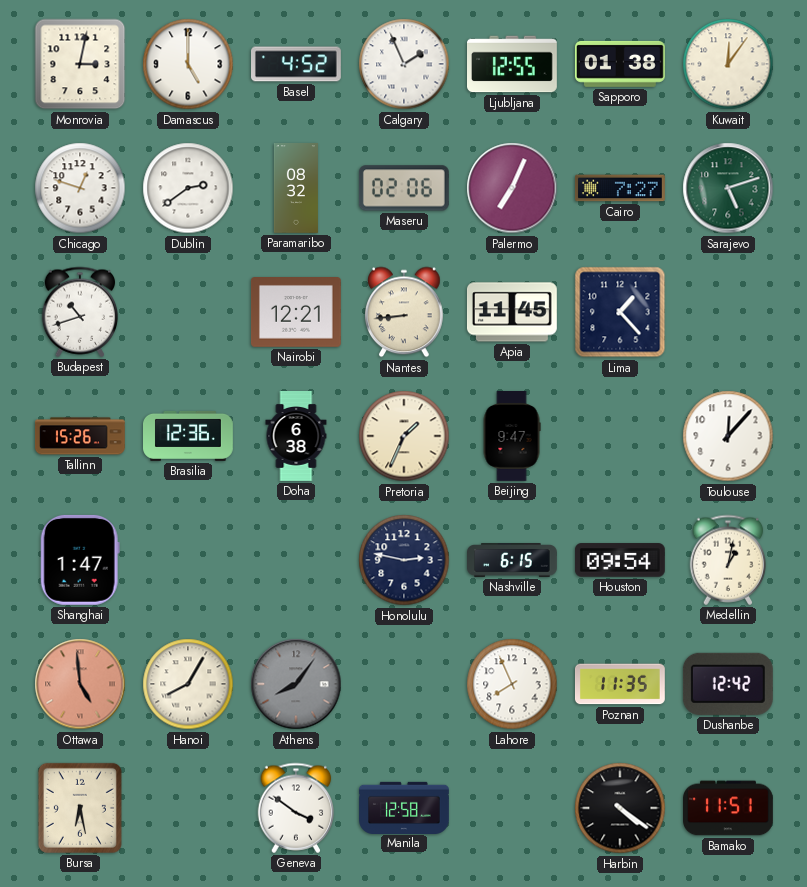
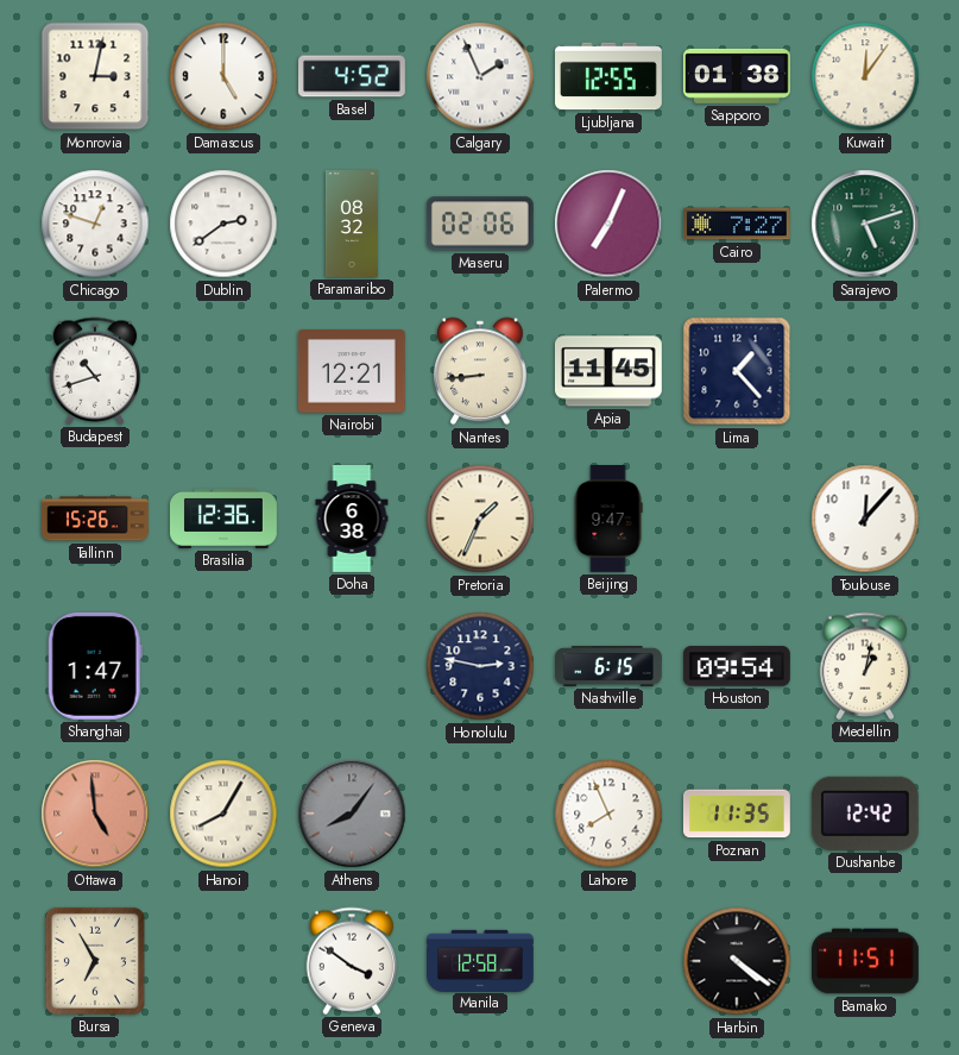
Bursa: 6:28 -> 6:55
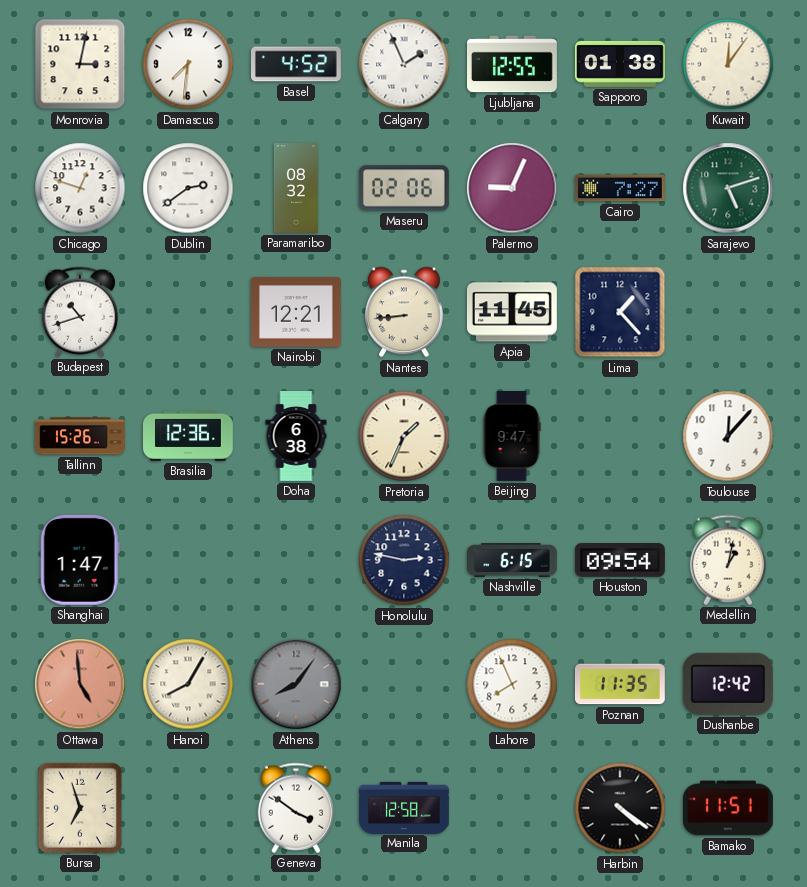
Damascus: 5:00 -> 7:31
Palermo: 7:04 -> 9:04
Bursa: 6:55 -> 6:57
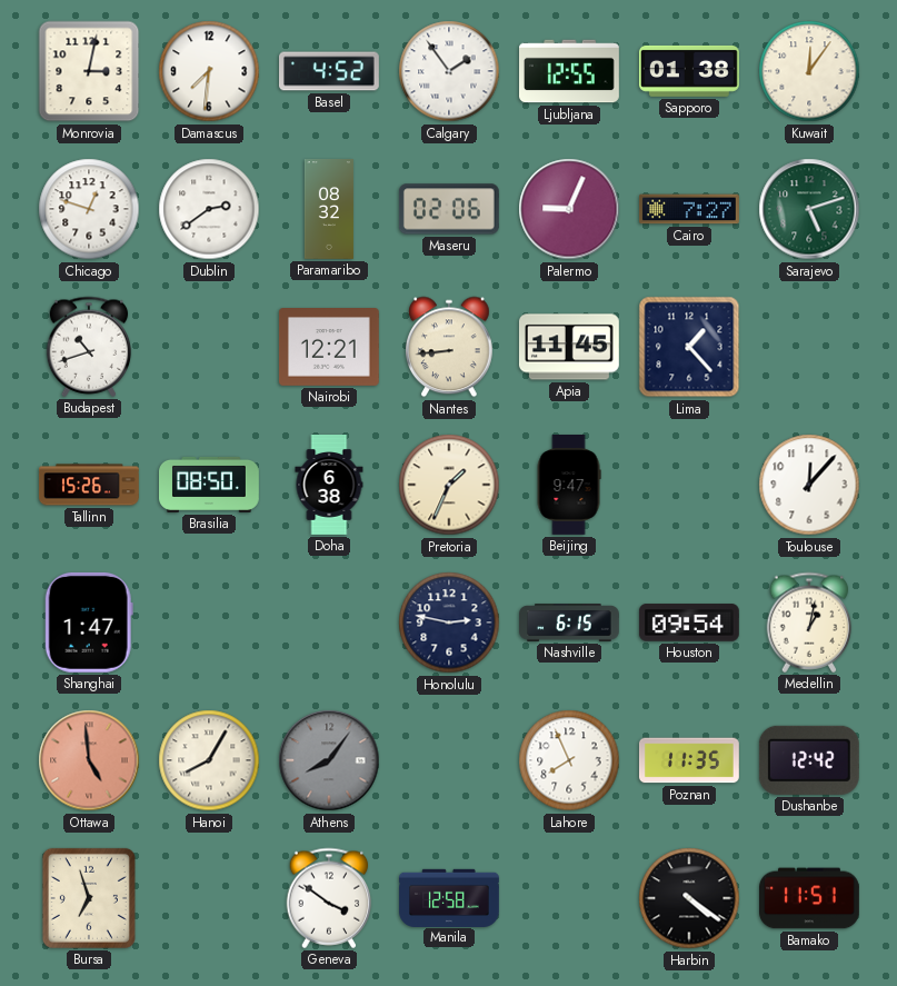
Calgary: 1:56 -> 1:54
Brasilia: 12:36 -> 08:50
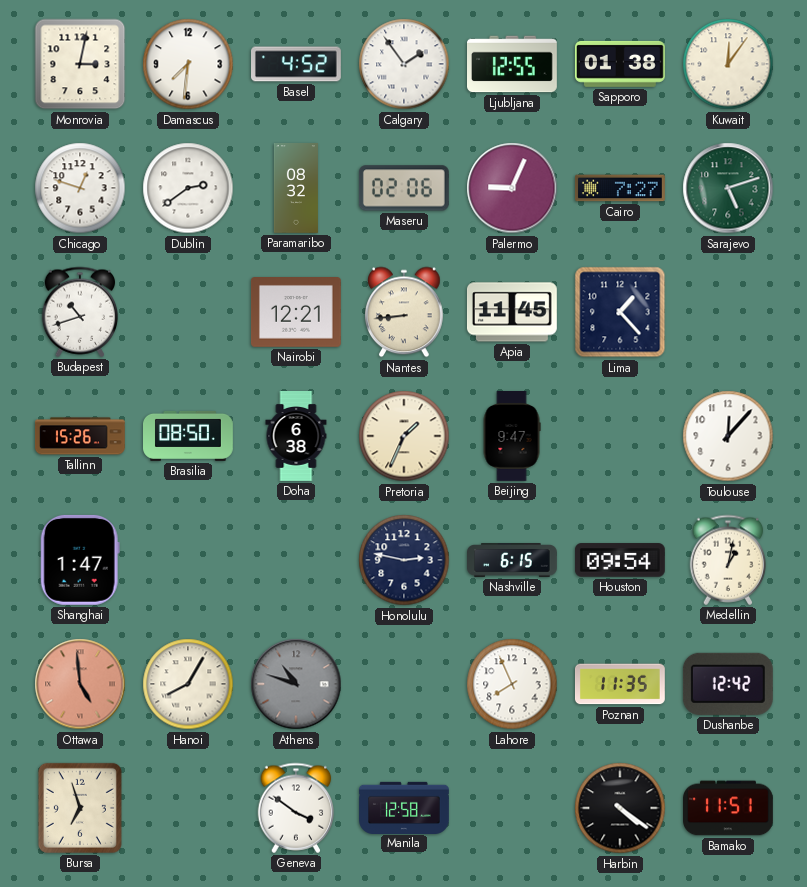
Athens: 8:06 -> 10:48
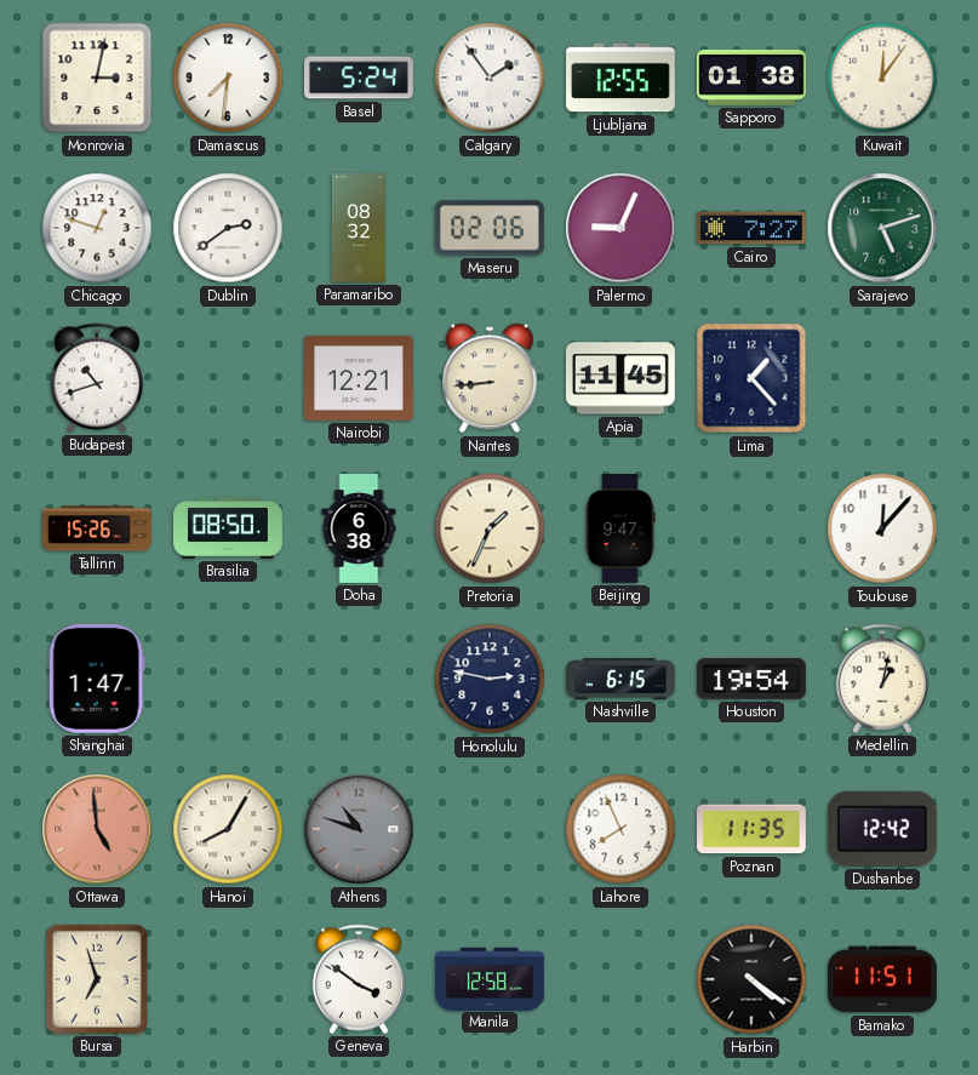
Basel: 4:52 -> 5:24
Houston: 09:54 -> 19:54
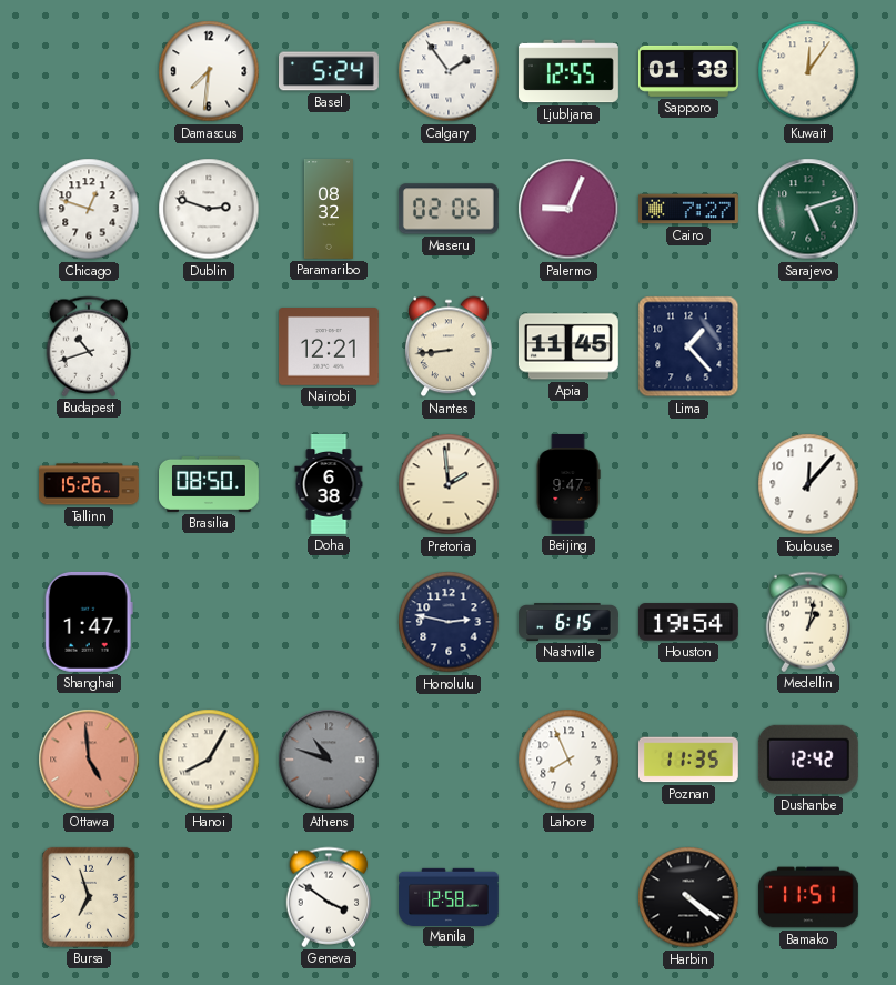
Monrovia: 3:02 -> none
Dublin: 2:39 -> 2:48
Pretoria: 1:34 -> 1:59
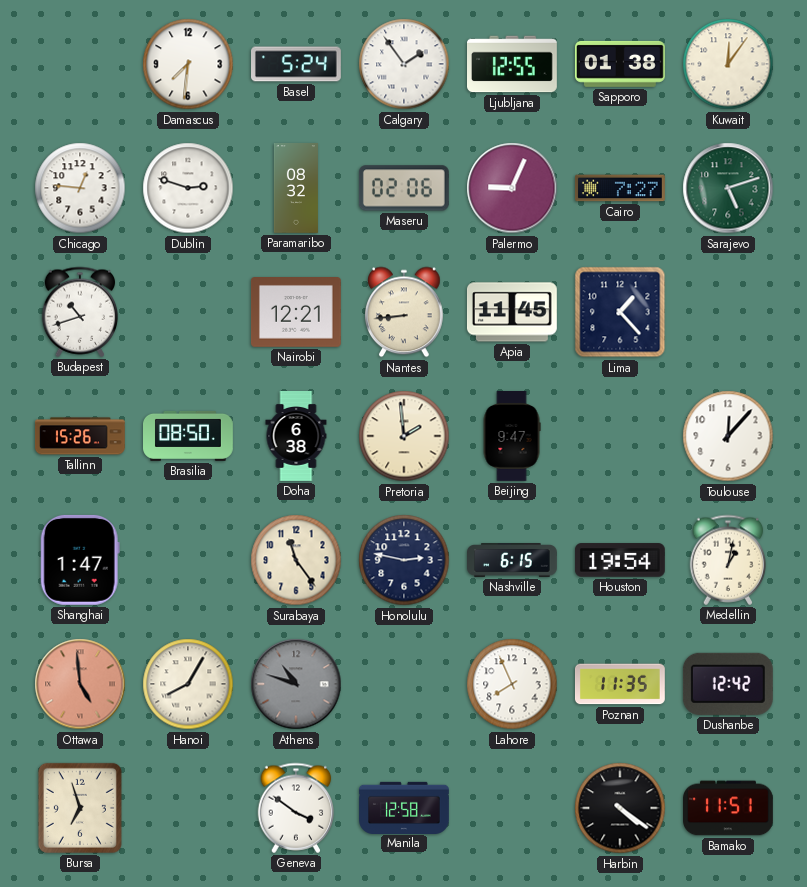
Chicago: 12:48 -> 12:46
Surabaya: none -> 11:24
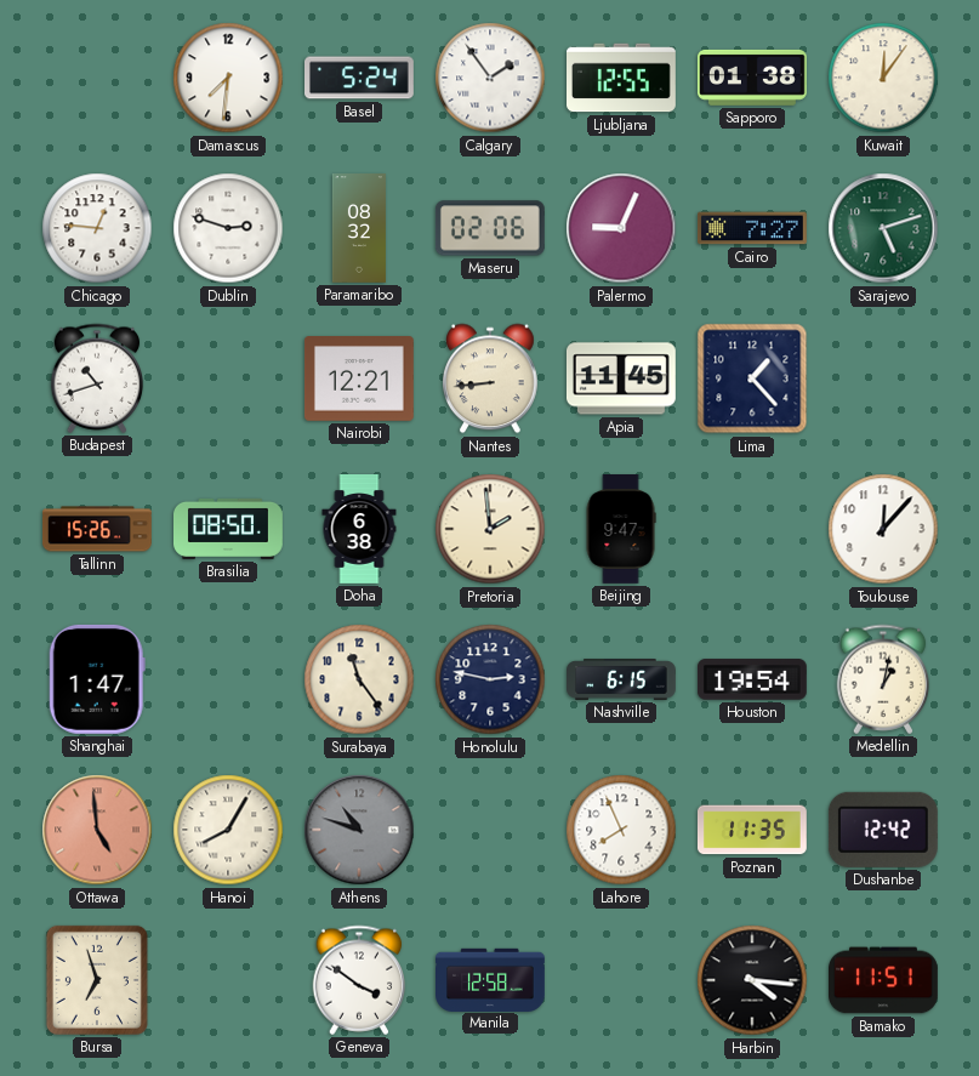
Harbin: 4:21 -> 4:16
